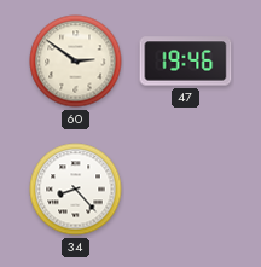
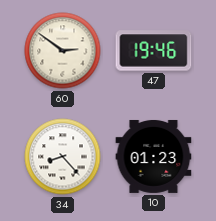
10: none -> 01:23
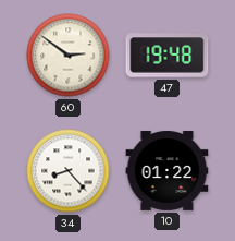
47: 19:46 -> 19:48
10: 01:23 -> 01:22
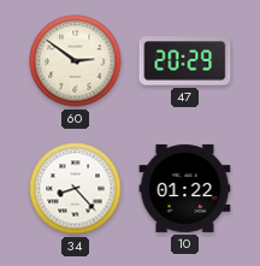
47: 19:48 -> 20:29
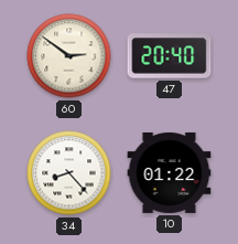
47: 20:29 -> 20:40
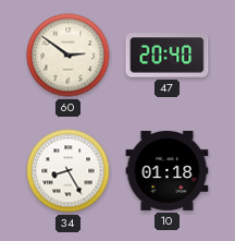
34: 8:23 -> 8:25
10: 01:22 -> 01:18
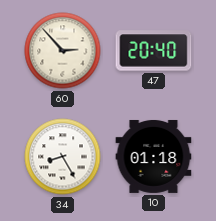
60: 2:51 -> 2:53
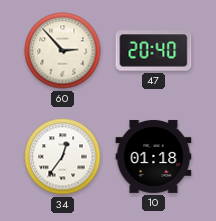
34: 8:25 -> 12:36
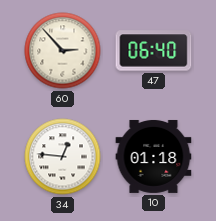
47: 20:40 -> 06:40
34: 12:36 -> 12:46
